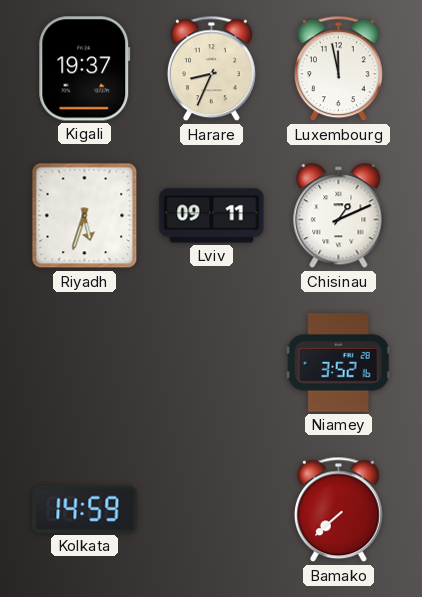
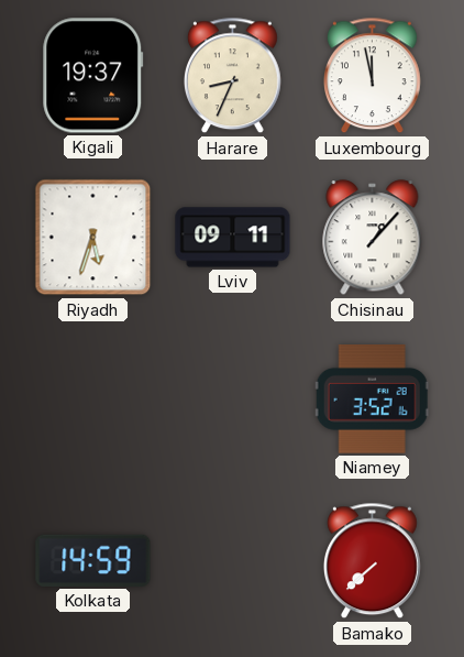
Chisinau: 1:11 -> 1:07
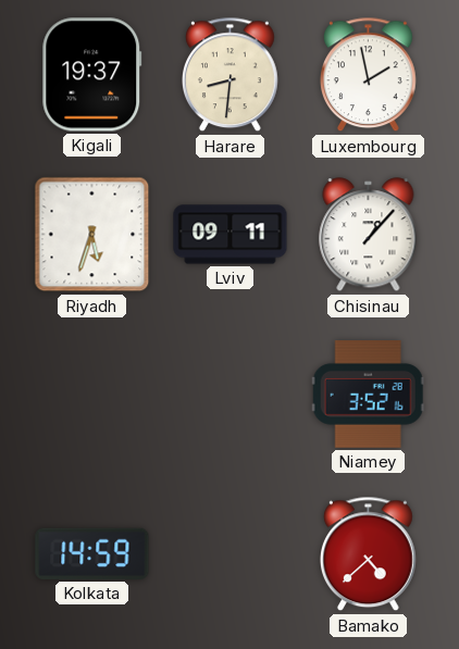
Harare: 8:34 -> 8:31
Luxembourg: 11:58 -> 1:58
Bamako: 7:38 -> 4:38
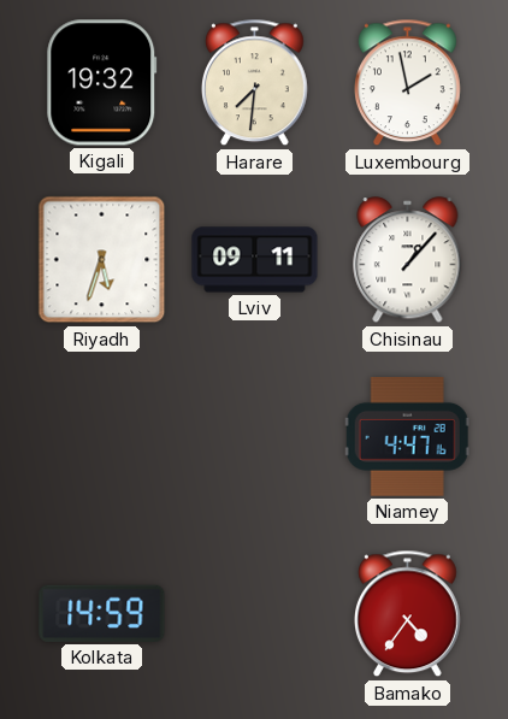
Kigali: 19:37 -> 19:32
Harare: 8:31 -> 7:31
Niamey: 3:52 -> 4:47
Bamako: 4:38 -> 4:36
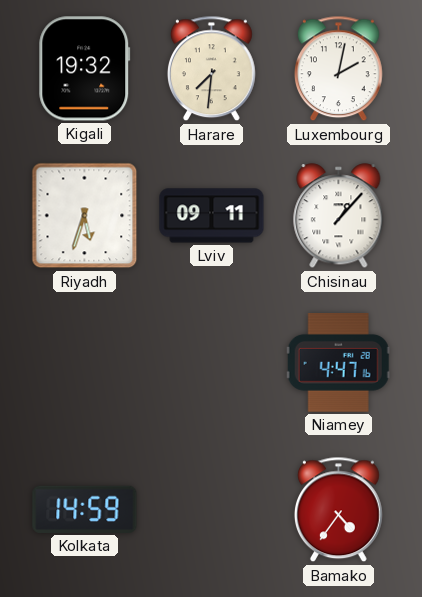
Luxembourg: 1:58 -> 2:02
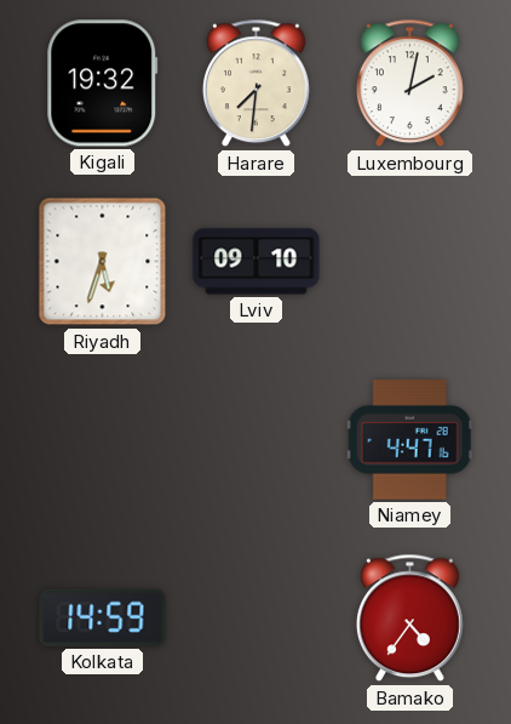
Lviv: 09:11 -> 09:10
Chisinau: 1:07 -> none
